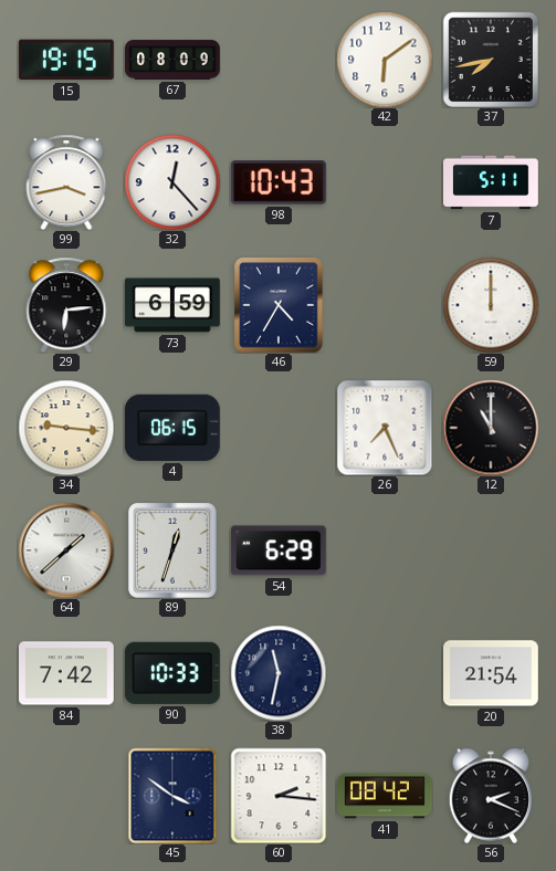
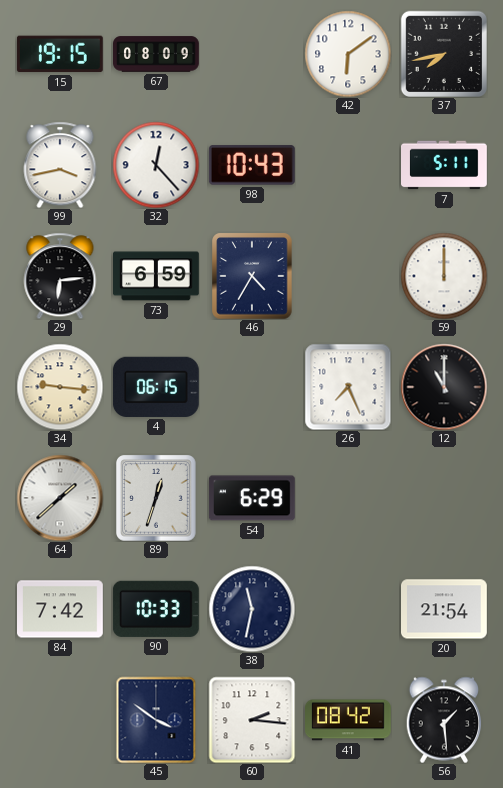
56: 2:19 -> 1:29
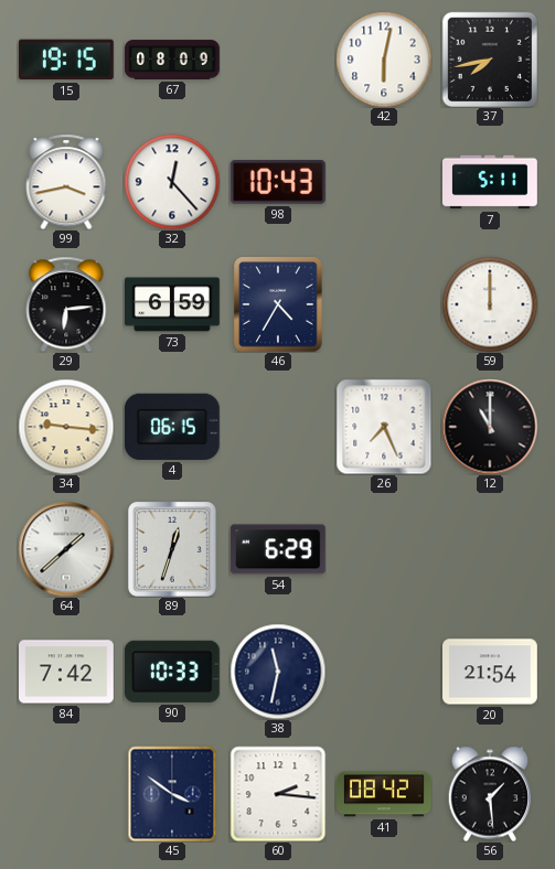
42: 6:09 -> 6:02
